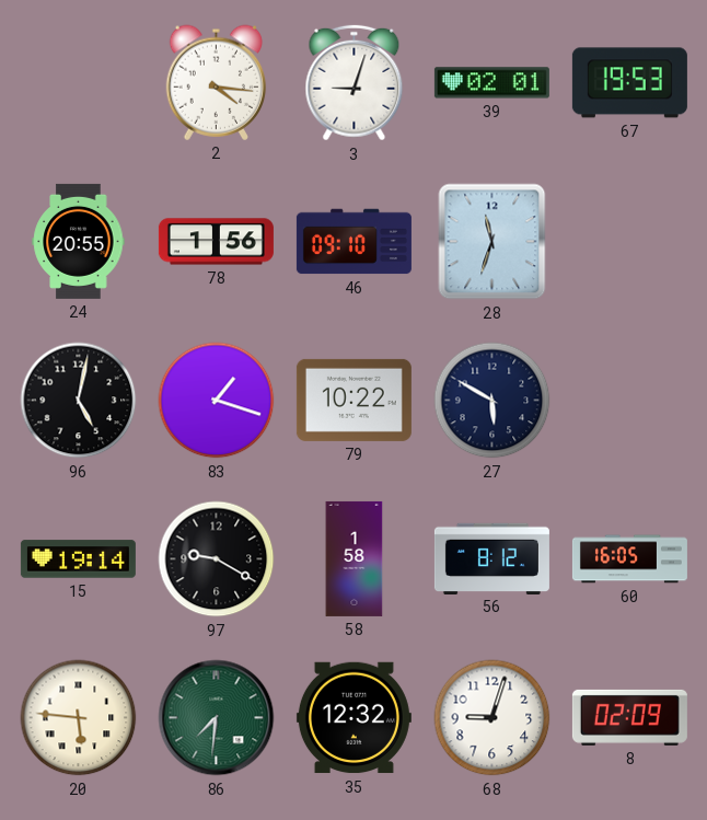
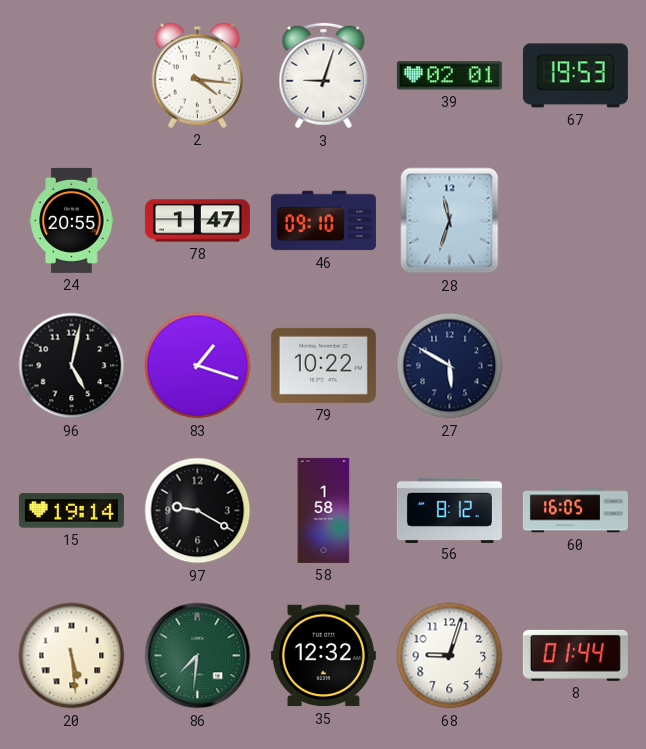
78: 1:56 -> 1:47
20: 5:46 -> 5:29
8: 02:09 -> 01:44
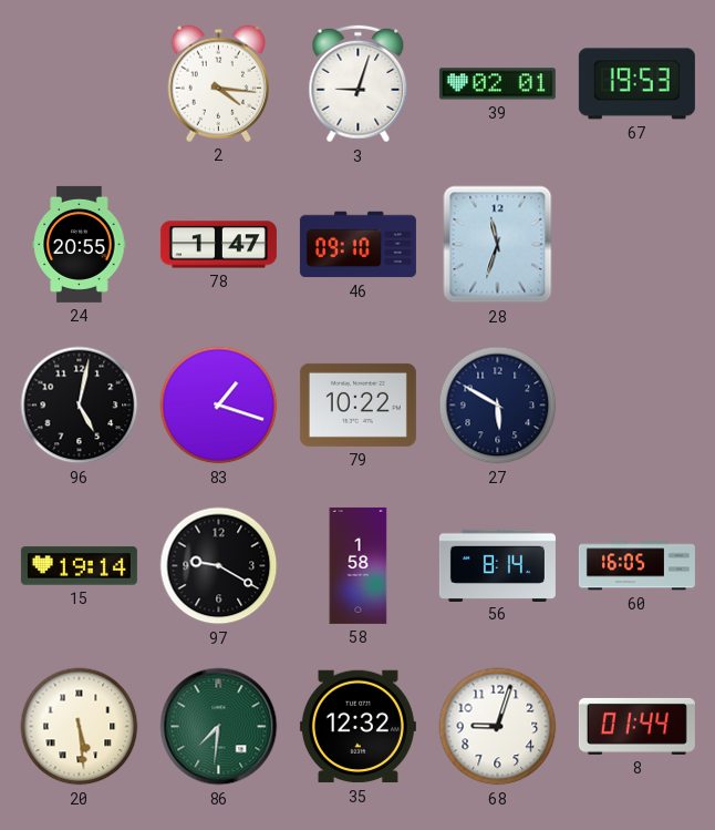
56: 8:12 -> 8:14
